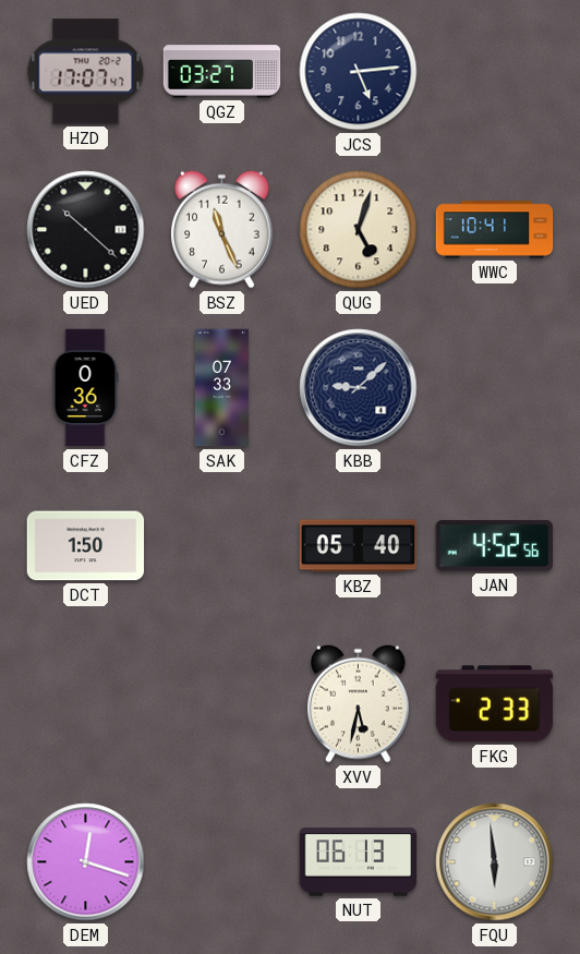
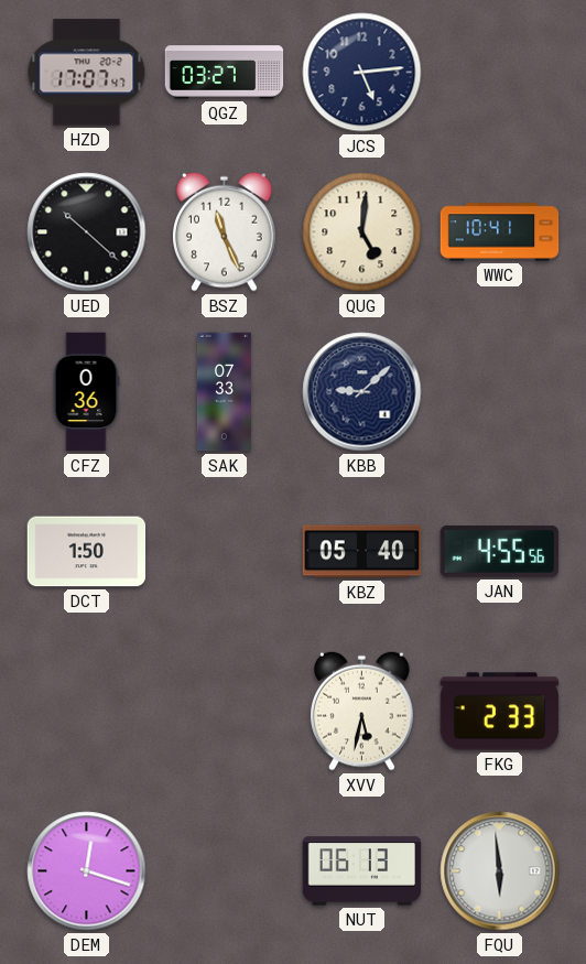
QUG: 5:03 -> 5:01
JAN: 4:52 -> 4:55
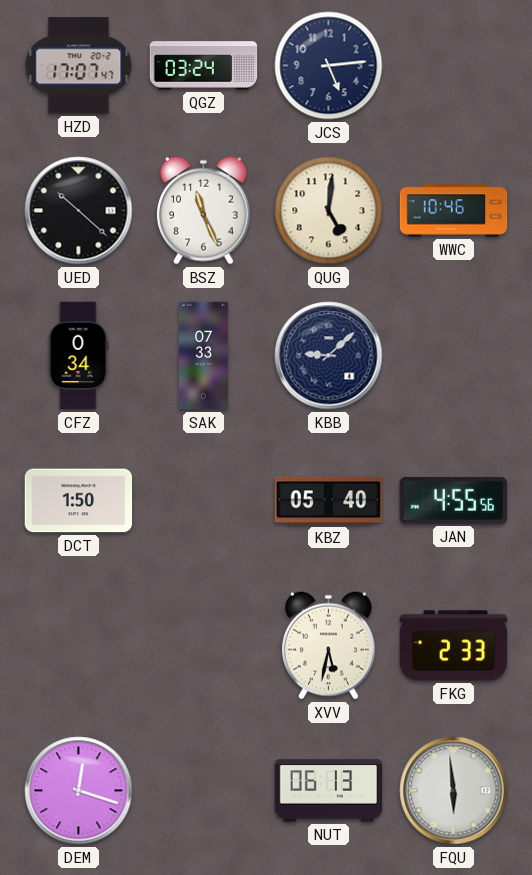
QGZ: 03:27 -> 03:24
WWC: 10:41 -> 10:46
CFZ: 0:36 -> 0:34
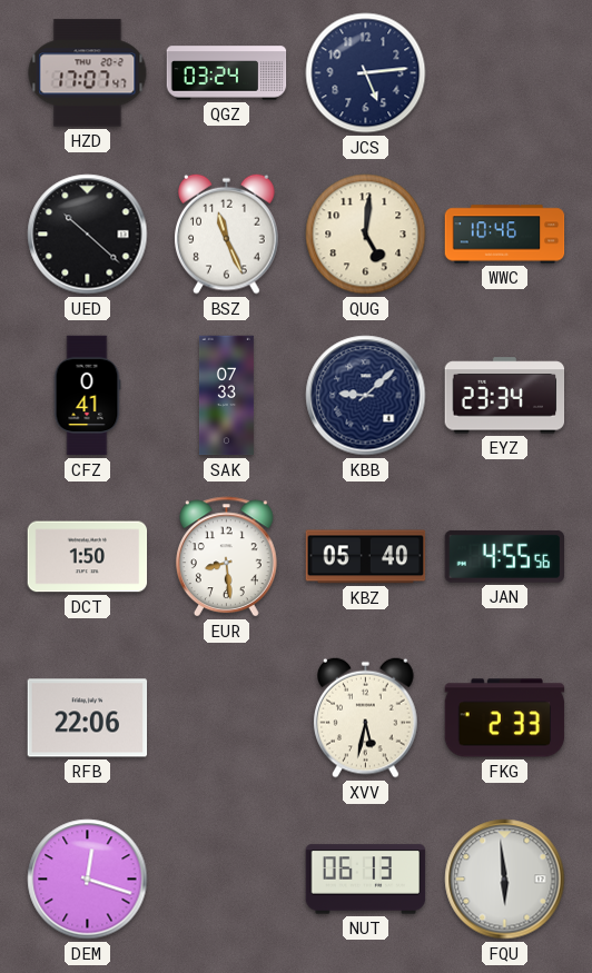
CFZ: 0:34 -> 0:41
EYZ: none -> 23:34
EUR: none -> 8:29
RFB: none -> 22:06
